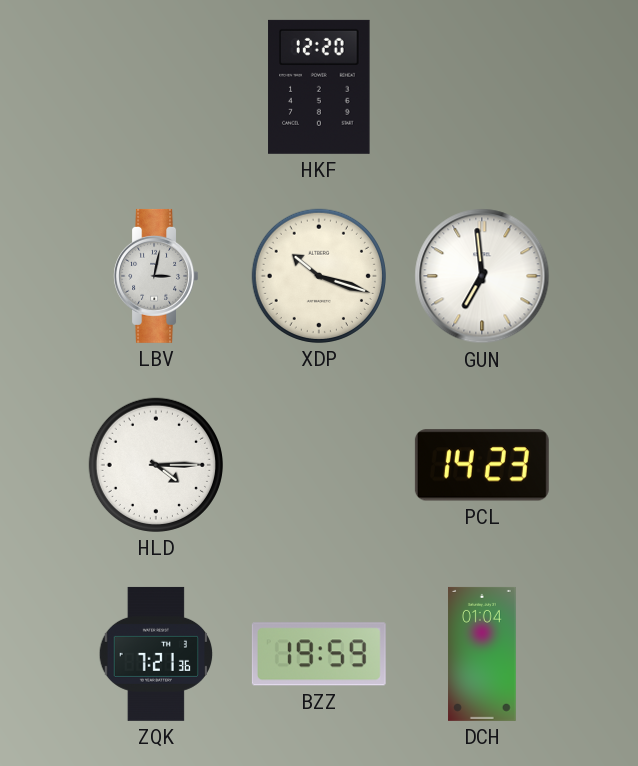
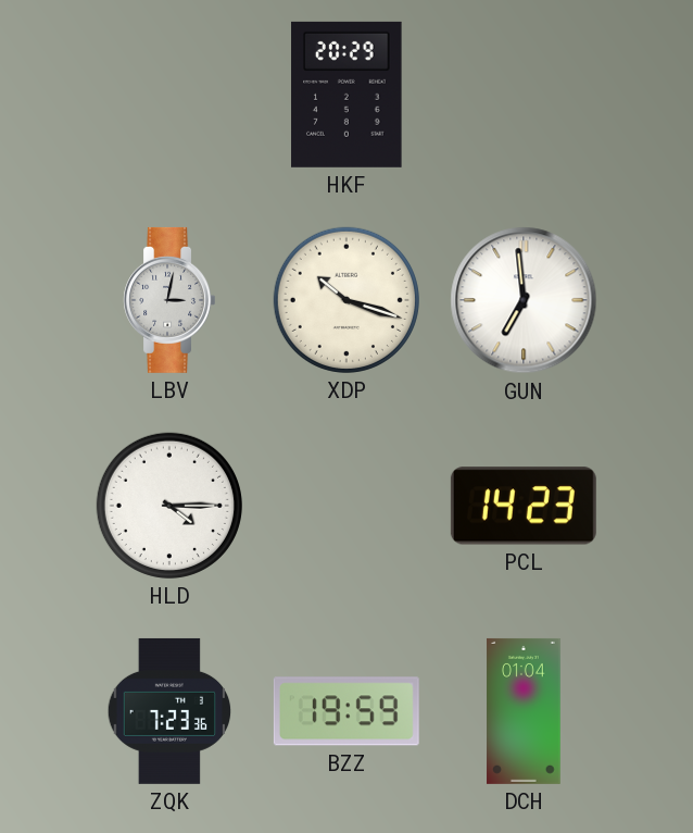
HKF: 12:20 -> 20:29
ZQK: 7:21 -> 7:23
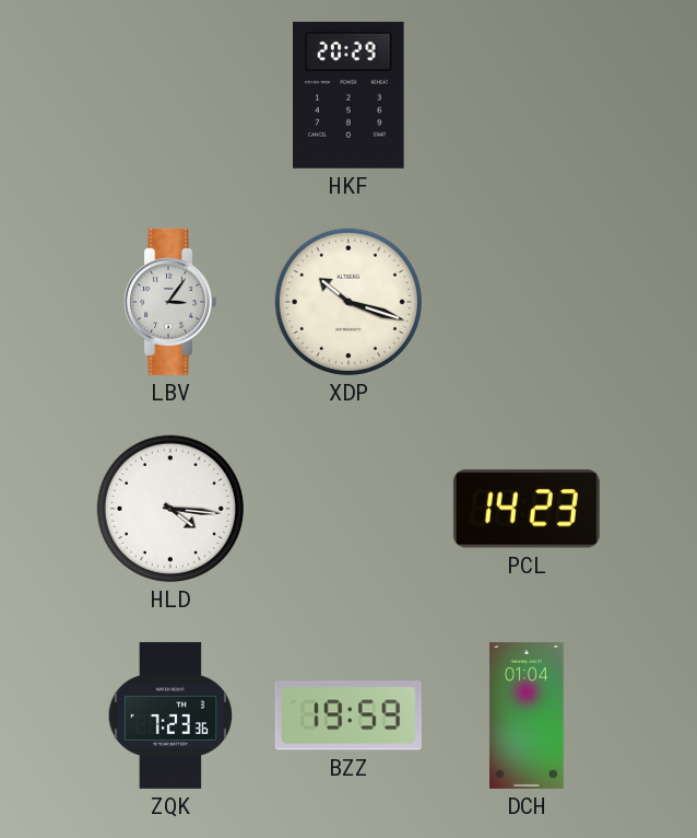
LBV: 3:02 -> 3:06
GUN: 6:59 -> none
HLD: 4:15 -> 4:16
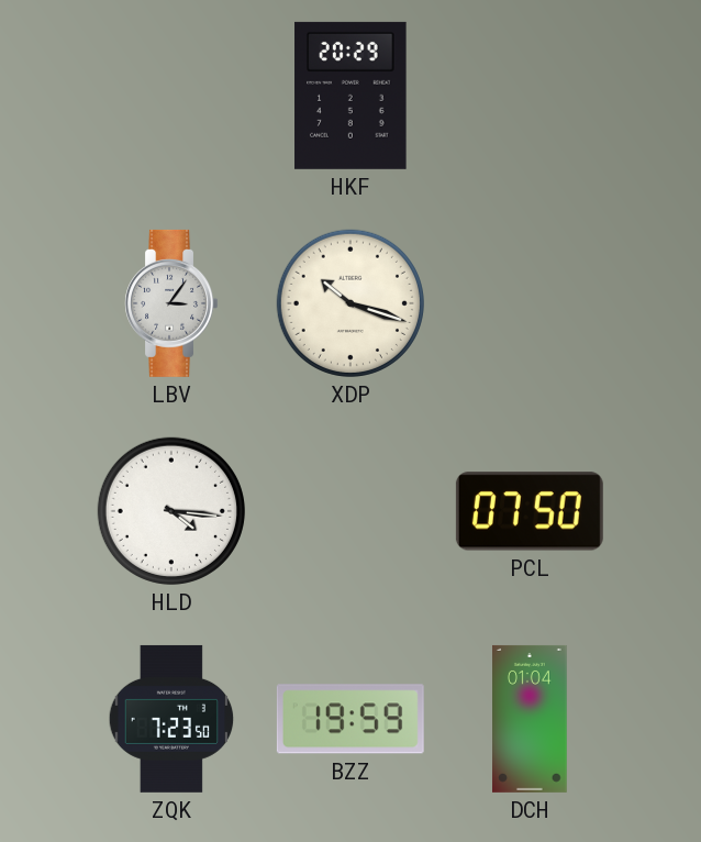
PCL: 14:23 -> 07:50
ZQK: 7:23:36 -> 7:23:50
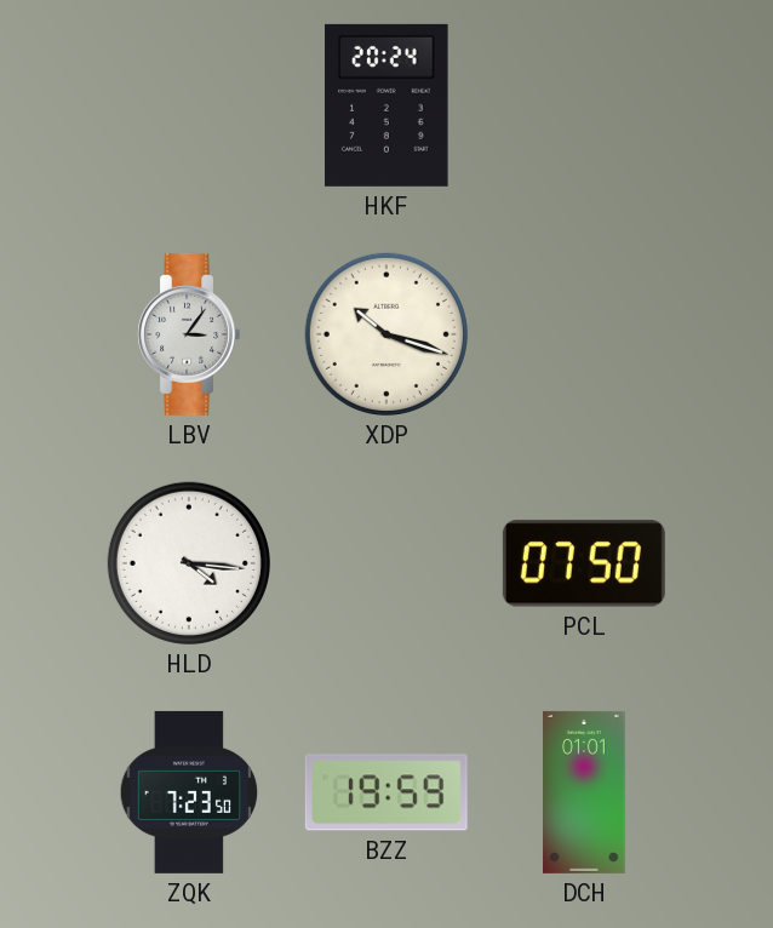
HKF: 20:29 -> 20:24
DCH: 01:04 -> 01:01
